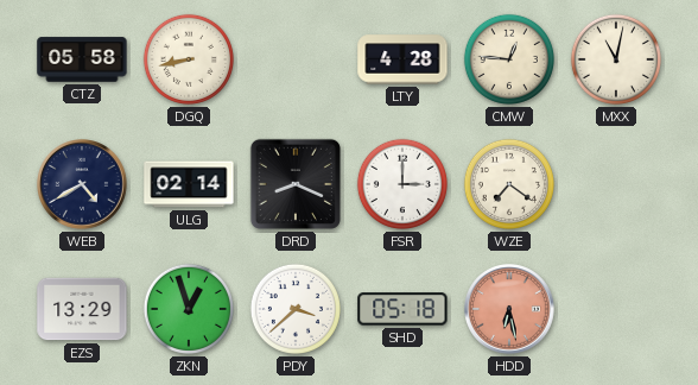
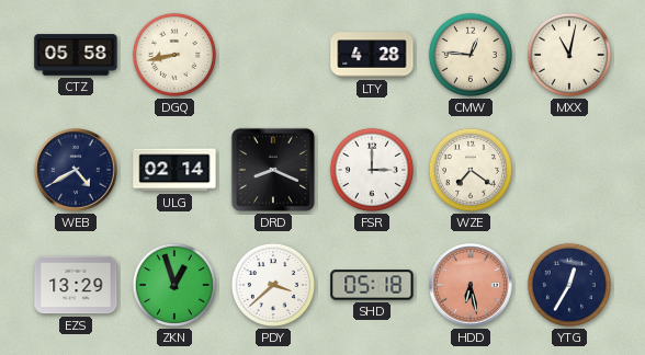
YTG: none -> 12:35
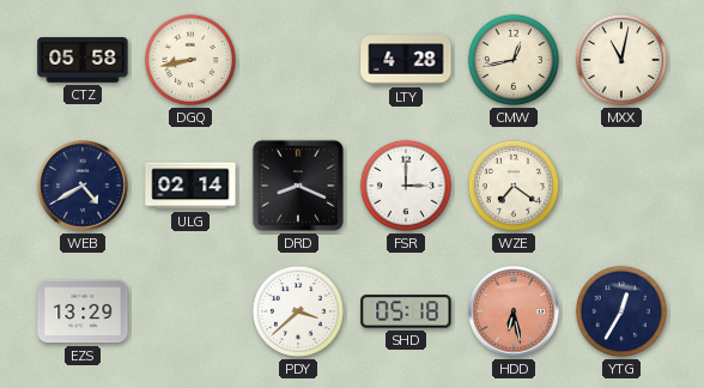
CMW: 12:46 -> 12:43
ZKN: 12:57 -> none
